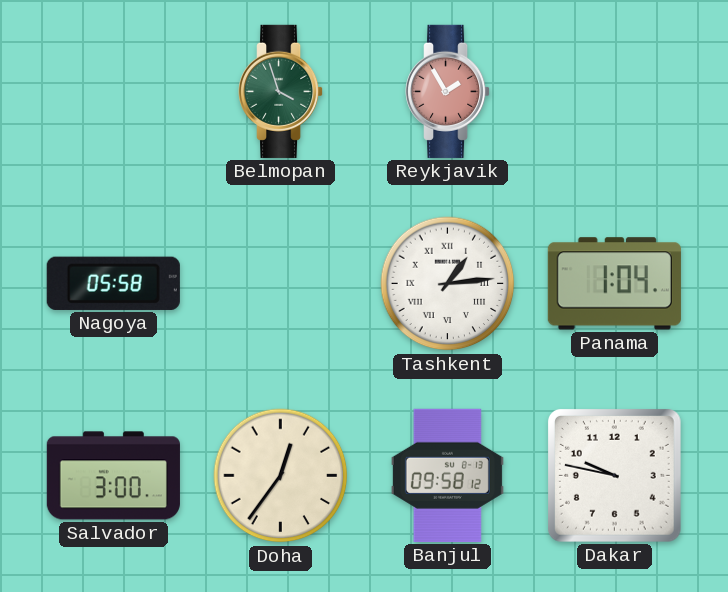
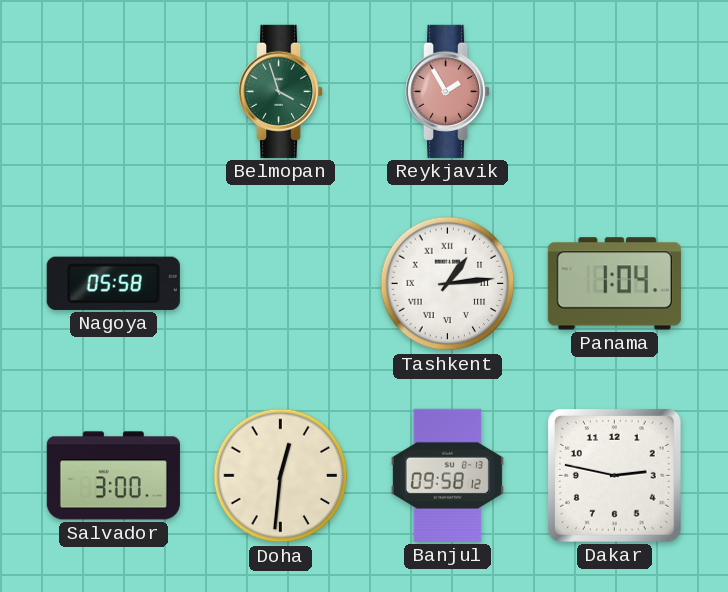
Doha: 12:36 -> 12:31
Dakar: 9:47 -> 2:47
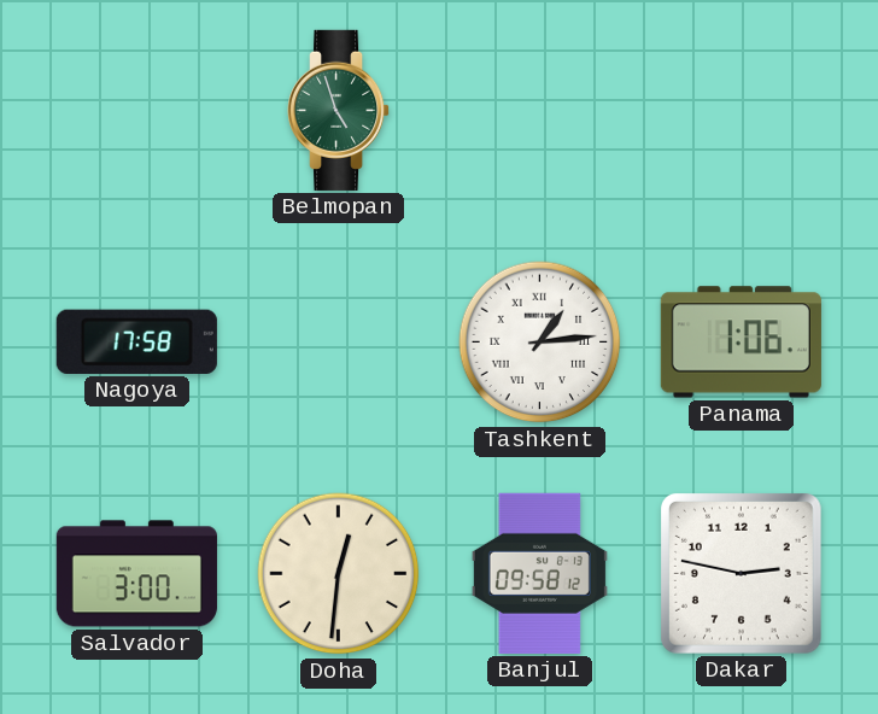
Belmopan: 3:57 -> 4:57
Reykjavik: 1:55 -> none
Nagoya: 05:58 -> 17:58
Panama: 1:04 -> 1:06
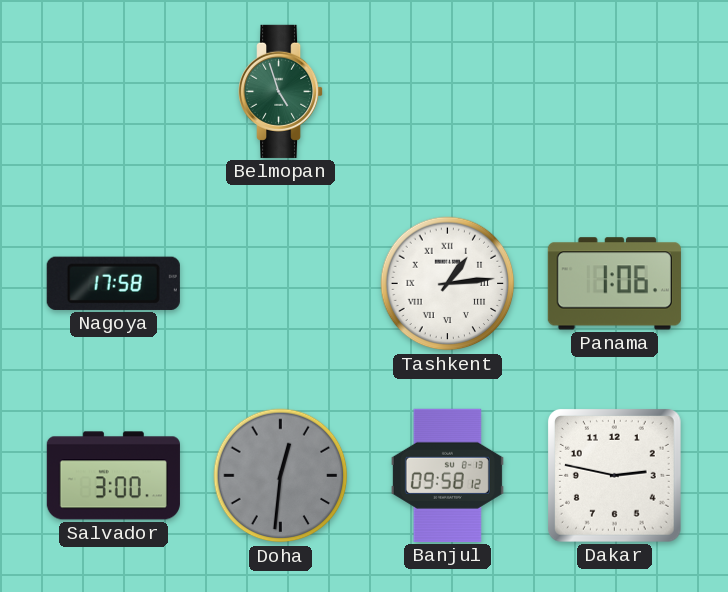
Doha dial: cream -> grey
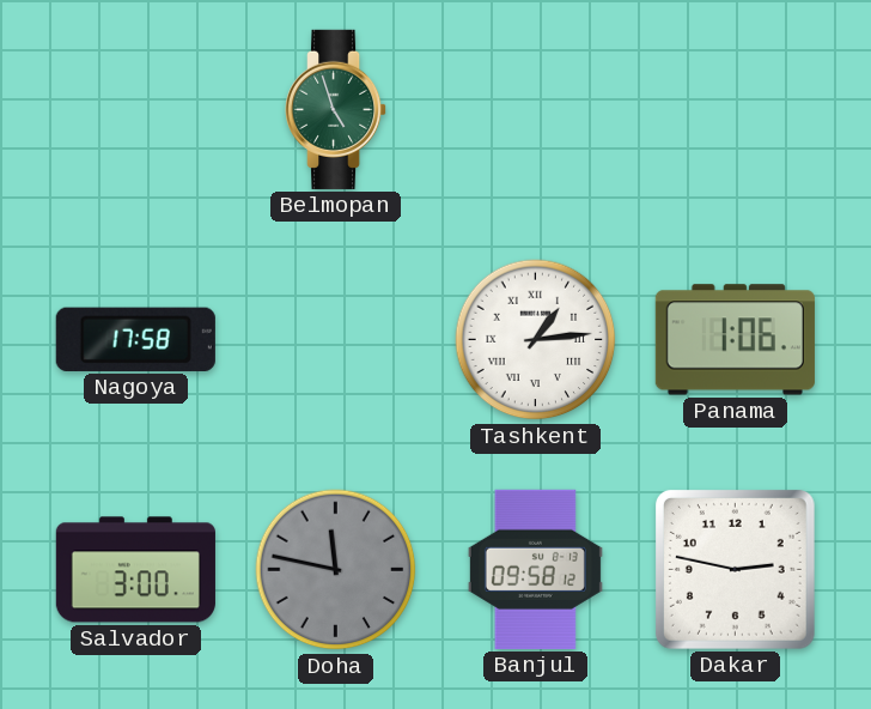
Doha: 12:31 -> 11:47
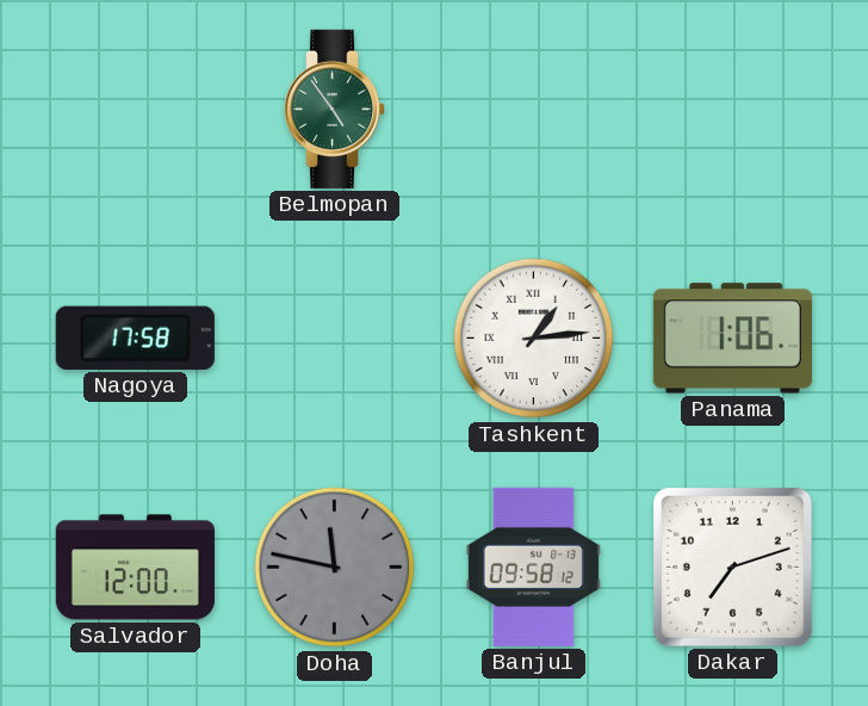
Belmopan: 4:57 -> 4:54
Salvador: 3:00 -> 12:00
Dakar: 2:47 -> 7:12
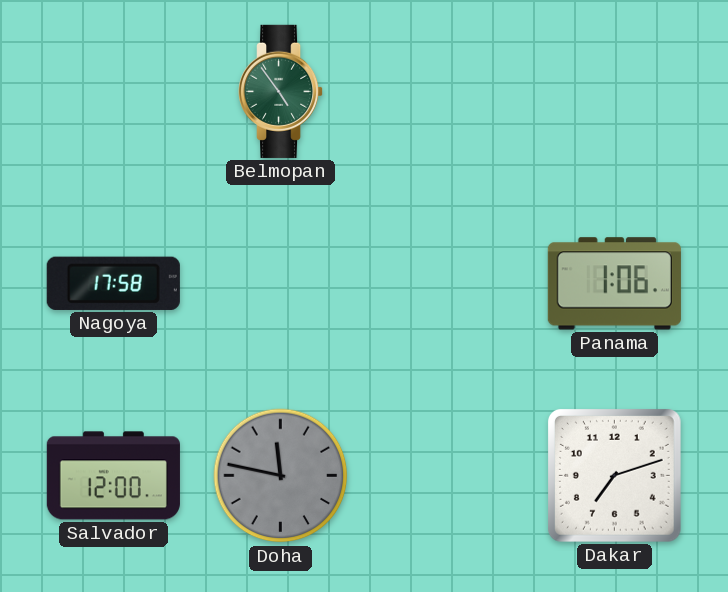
Tashkent: 1:14 -> none
Banjul: 09:58 -> none
